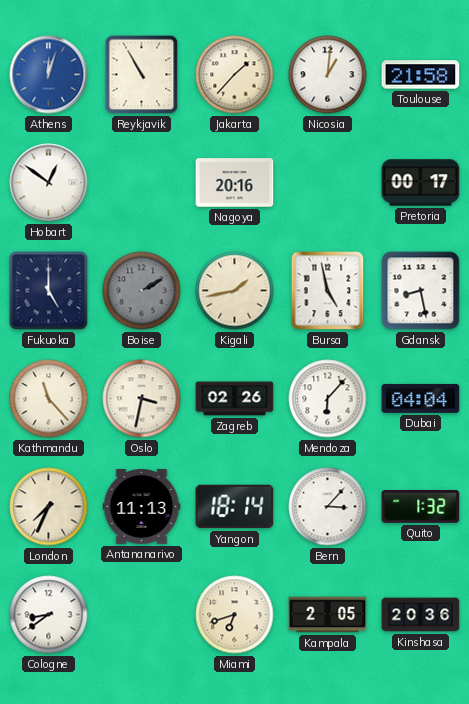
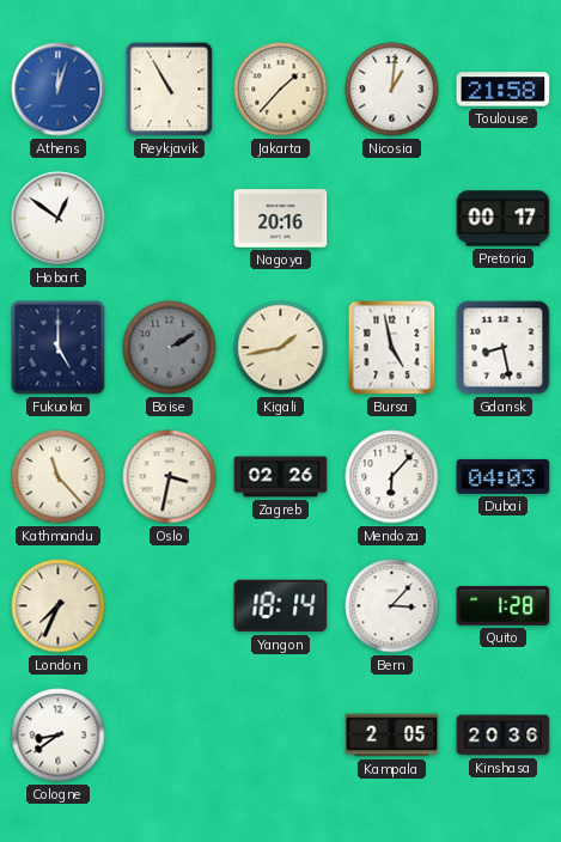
Dubai: 04:04 -> 04:03
Antananarivo: 11:13 -> none
Quito: 1:32 -> 1:28
Miami: 6:42 -> none
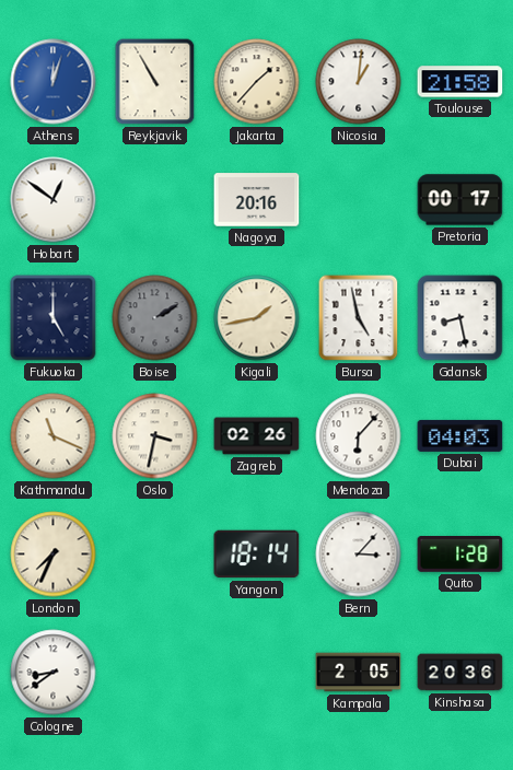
Kathmandu: 11:23 -> 11:19
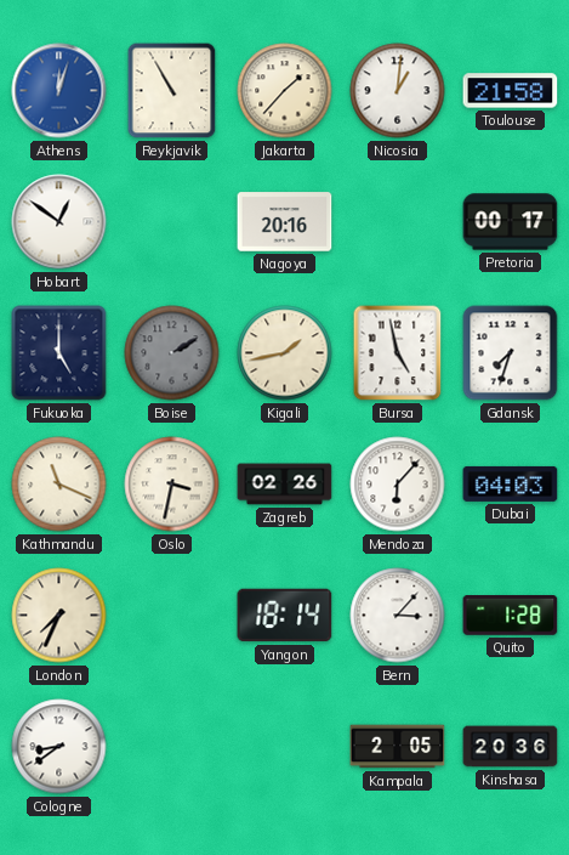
Gdansk: 8:28 -> 7:33
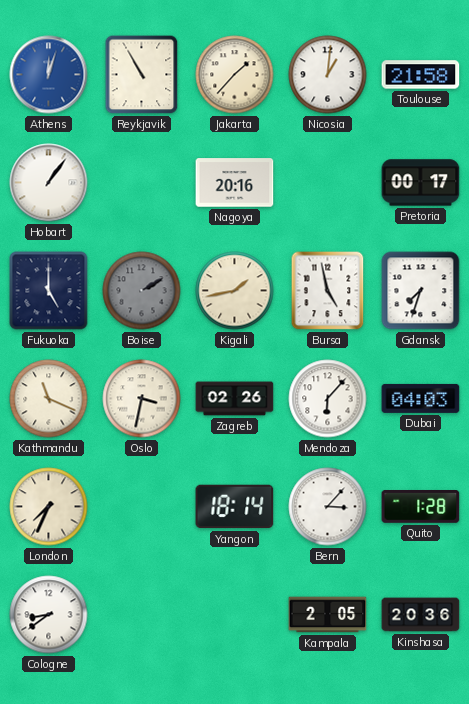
Hobart: 12:51 -> 1:06
